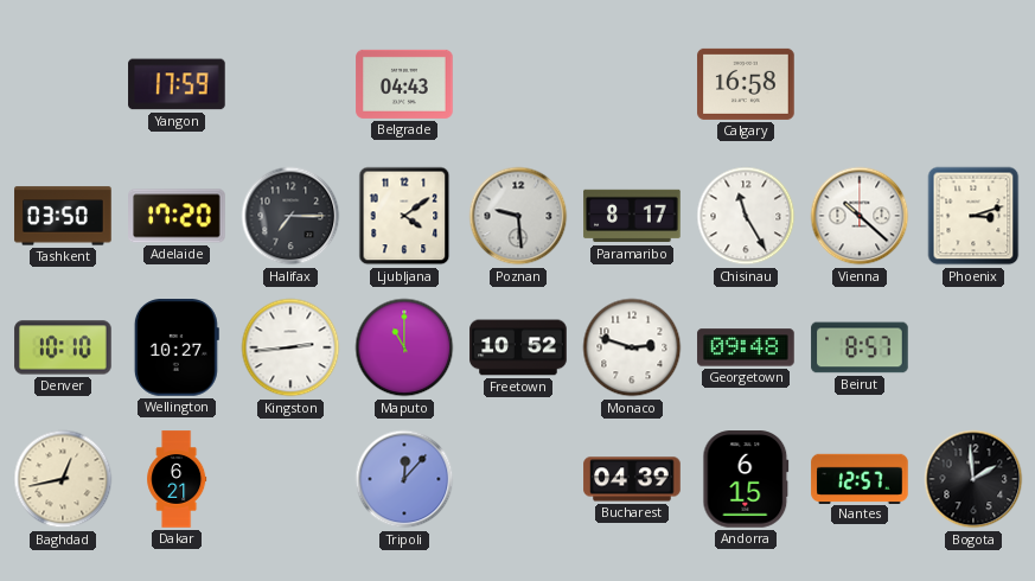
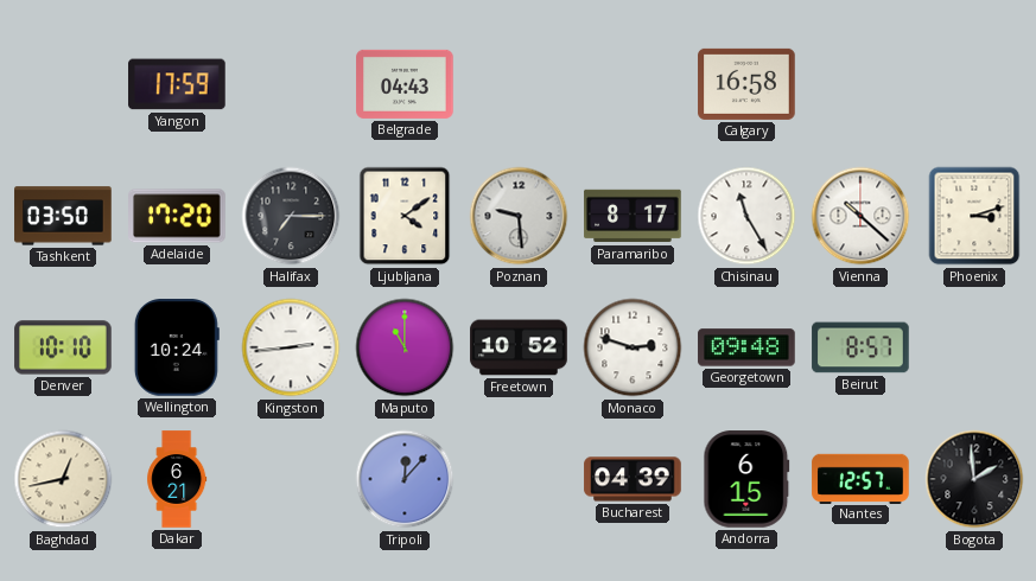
Wellington: 10:27 -> 10:24
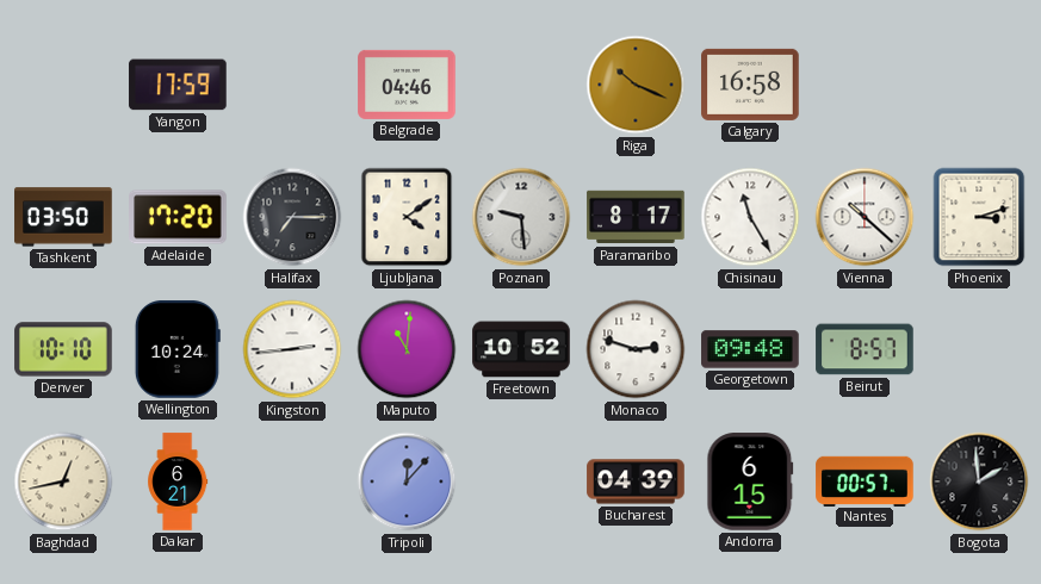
Belgrade: 04:43 -> 04:46
Riga: none -> 10:19
Maputo: 11:00 -> 11:01
Nantes: 12:57 -> 00:57
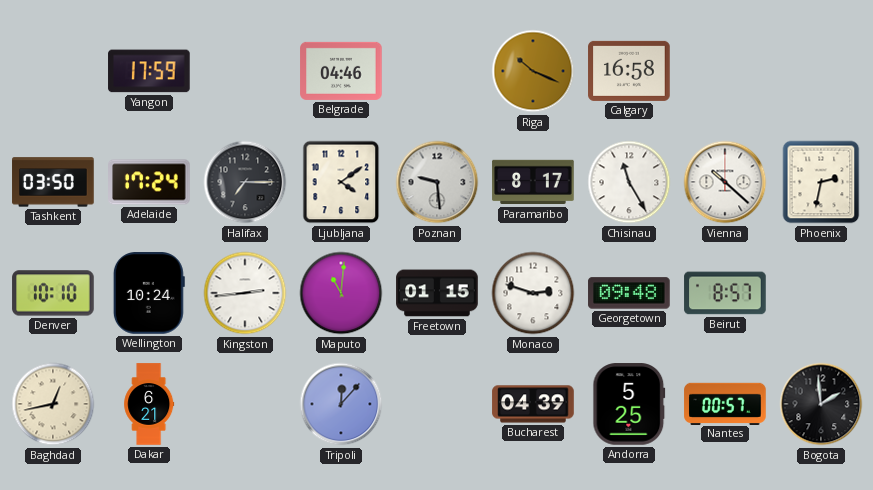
Adelaide: 17:20 -> 17:24
Phoenix: 3:12 -> 2:32
Freetown: 10:52 -> 01:15
Andorra: 6:15 -> 5:25
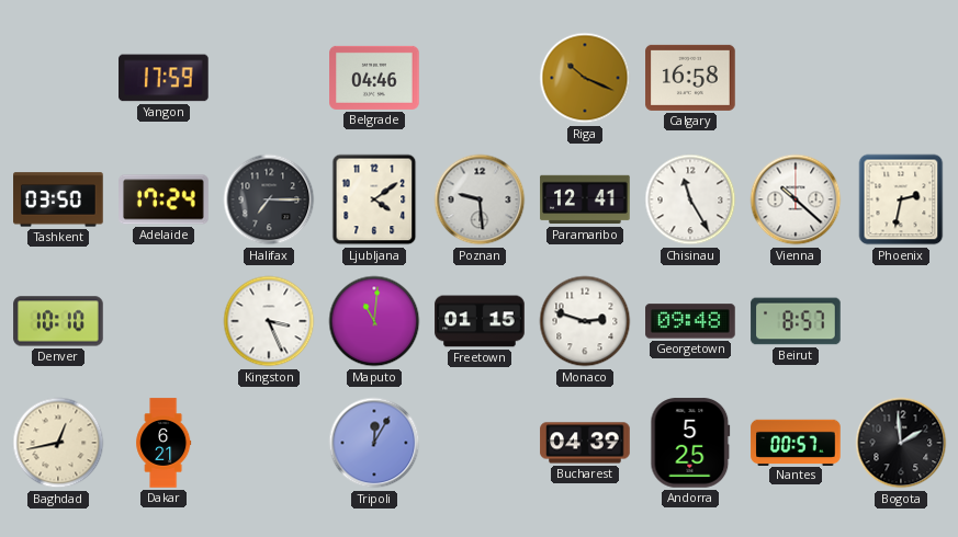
Paramaribo: 8:17 -> 12:41
Wellington: 10:24 -> none
Kingston: 2:44 -> 3:26
Tripoli: 12:07 -> 12:05
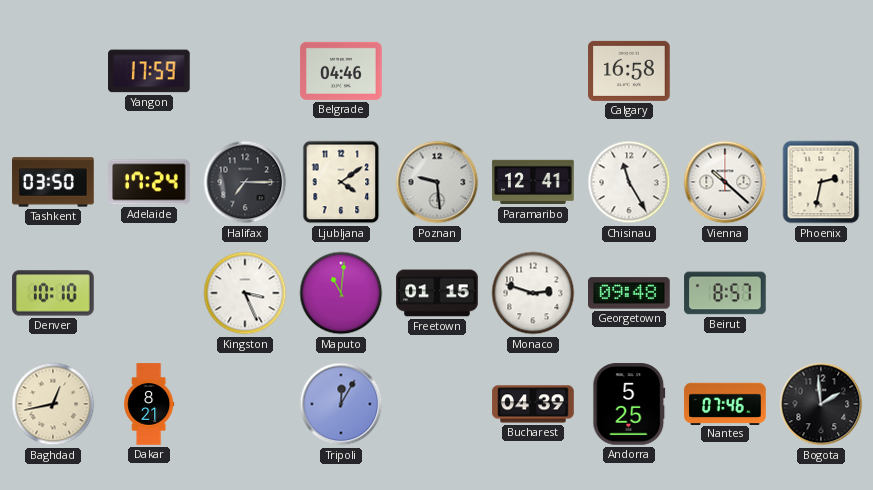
Riga: 10:19 -> none
Dakar: 6:21 -> 8:21
Nantes: 00:57 -> 07:46
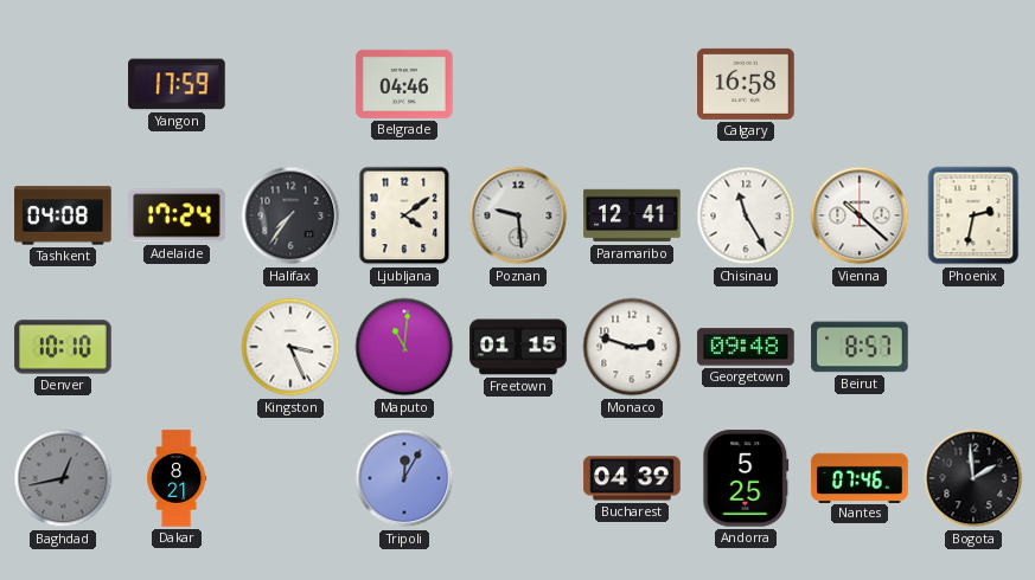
Tashkent: 03:50 -> 04:08
Halifax: 7:15 -> 7:36
Baghdad dial: cream -> grey
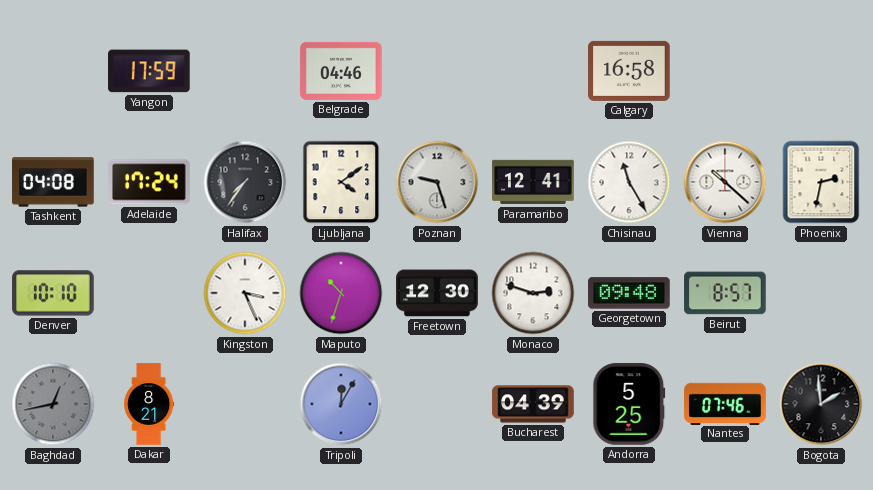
Poznan: 9:29 -> 9:27
Maputo: 11:01 -> 10:33
Freetown: 01:15 -> 12:30
